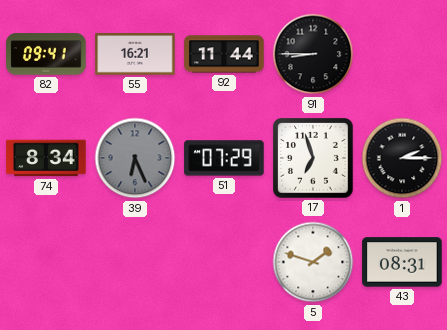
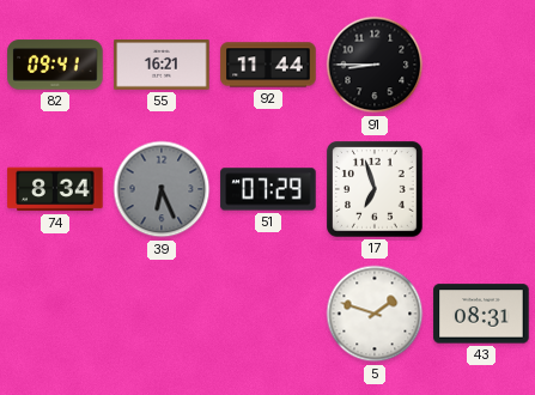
1: 2:15 -> none
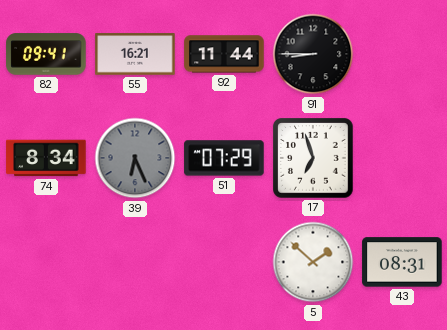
5: 1:48 -> 1:52
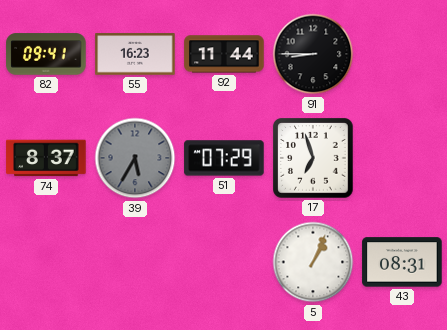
55: 16:21 -> 16:23
74: 8:34 -> 8:37
39: 6:26 -> 5:35
5: 1:52 -> 1:04
